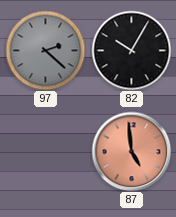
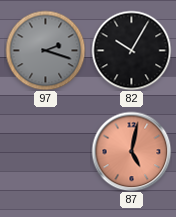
97: 2:22 -> 2:18
87: 4:59 -> 5:02
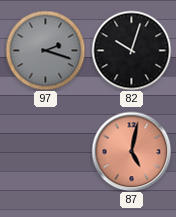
82: 10:05 -> 10:03
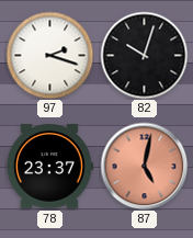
97 dial: grey -> white
78: none -> 23:37
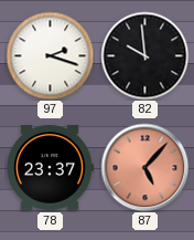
82: 10:03 -> 9:59
87: 5:02 -> 5:07
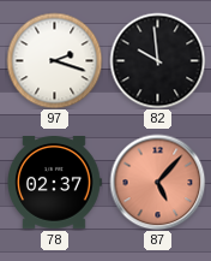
78: 23:37 -> 02:37
